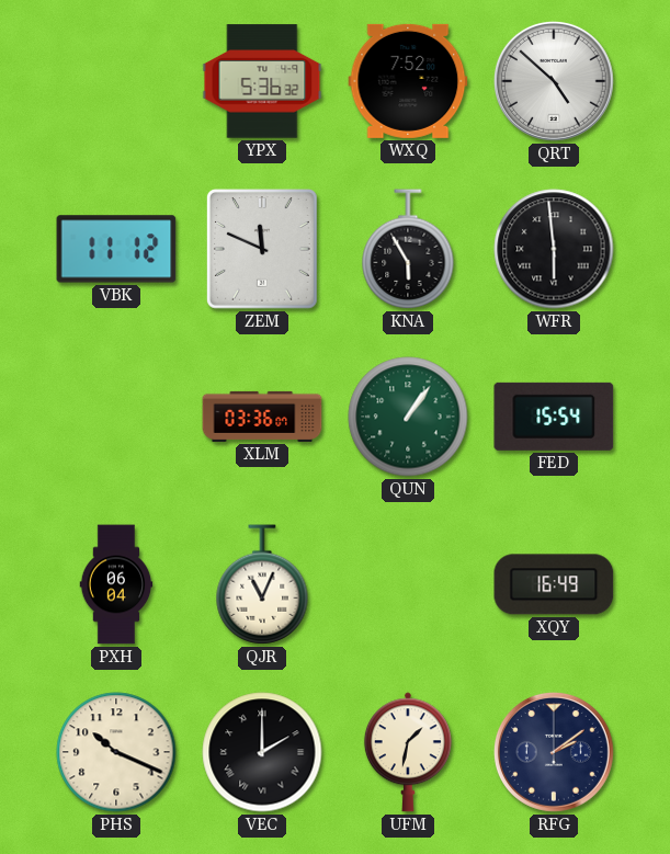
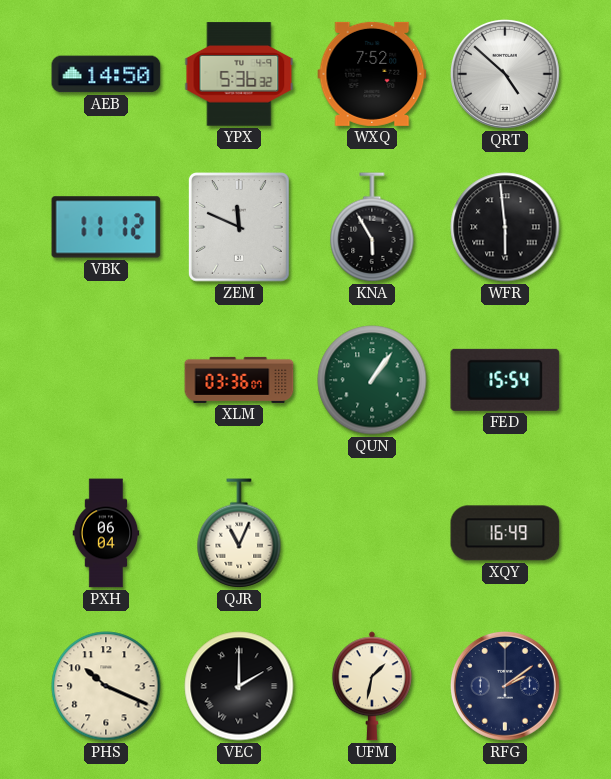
AEB: none -> 14:50
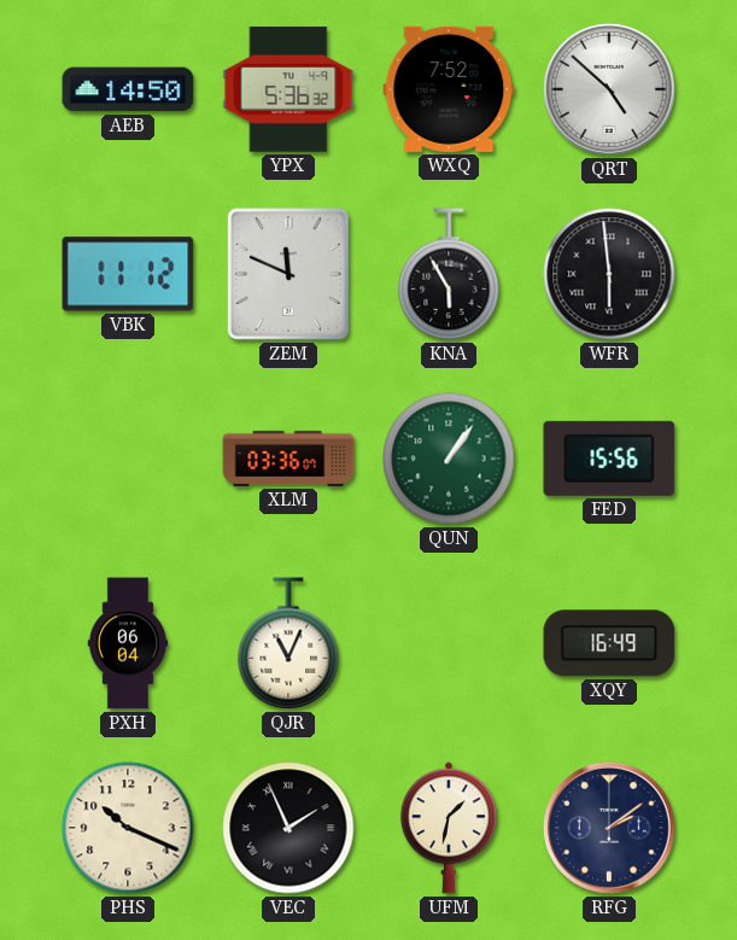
FED: 15:54 -> 15:56
VEC: 2:00 -> 1:56
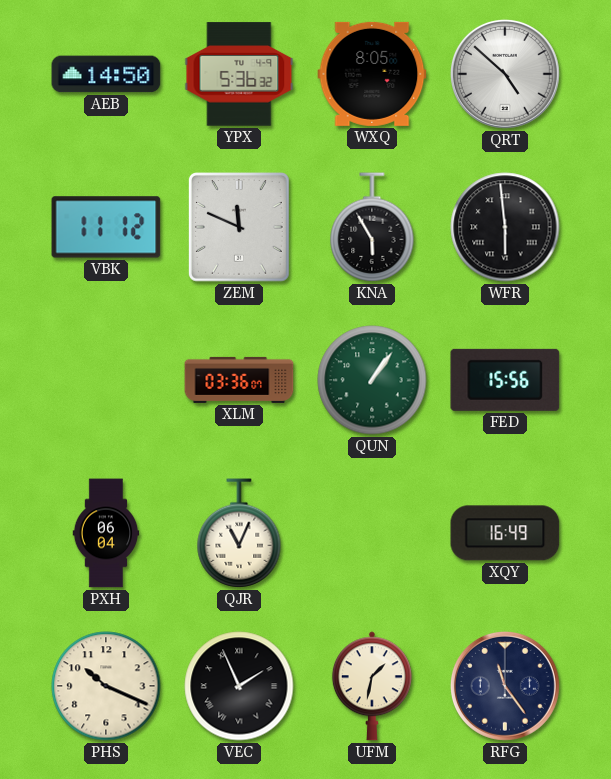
WXQ: 7:52 -> 8:05
RFG: 2:09 -> 11:24
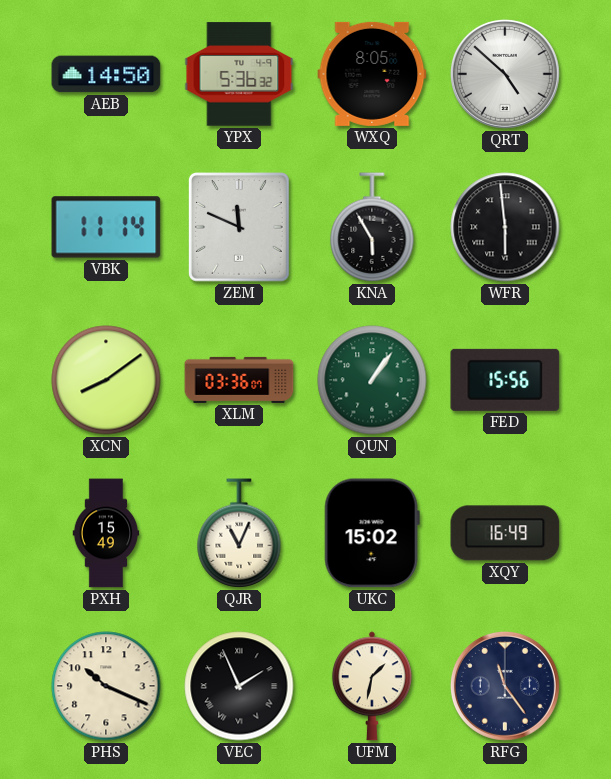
VBK: 11:12 -> 11:14
XCN: none -> 8:09
PXH: 06:04 -> 15:49
UKC: none -> 15:02
